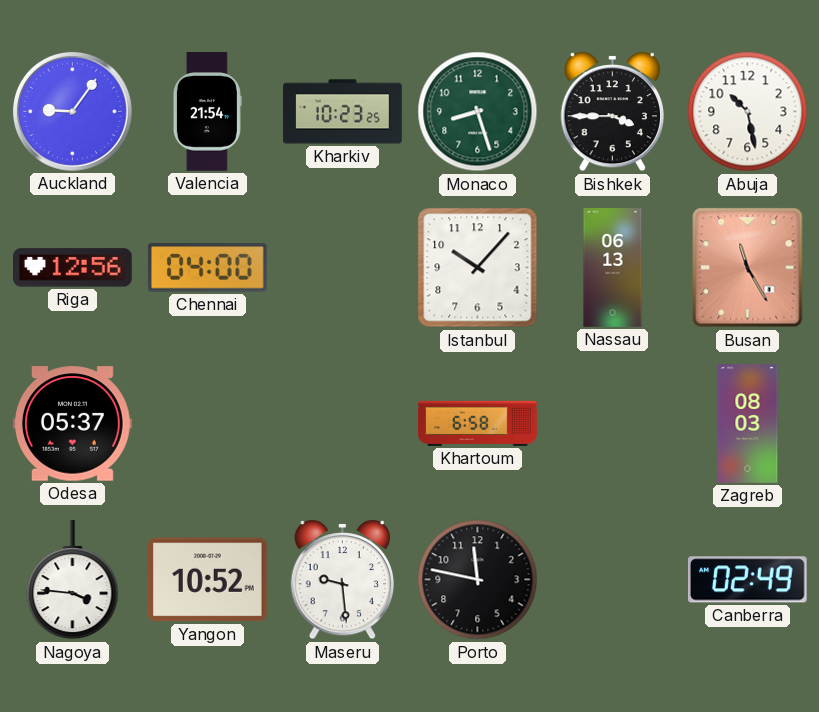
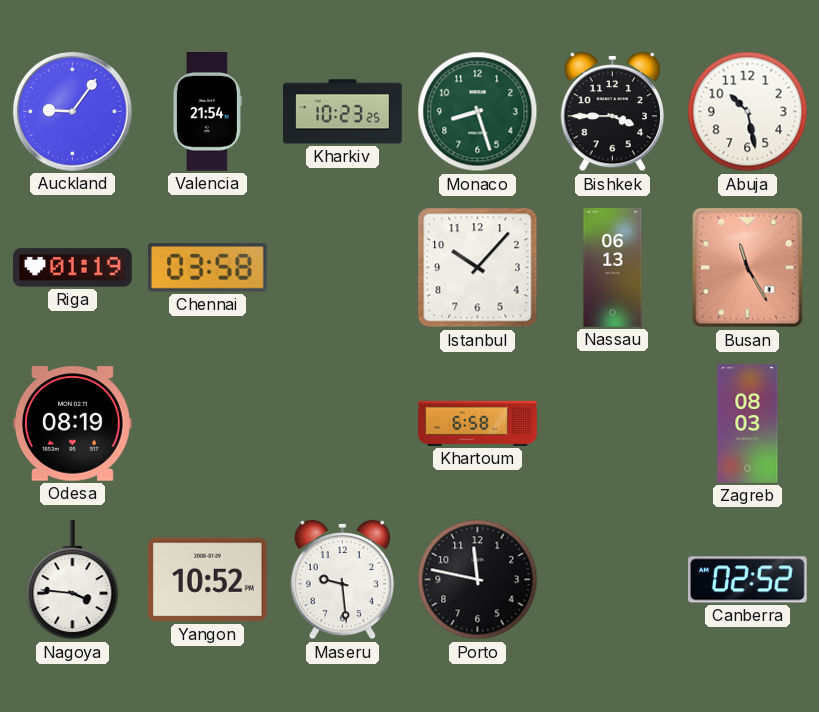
Riga: 12:56 -> 01:19
Chennai: 04:00 -> 03:58
Odesa: 05:37 -> 08:19
Canberra: 02:49 -> 02:52
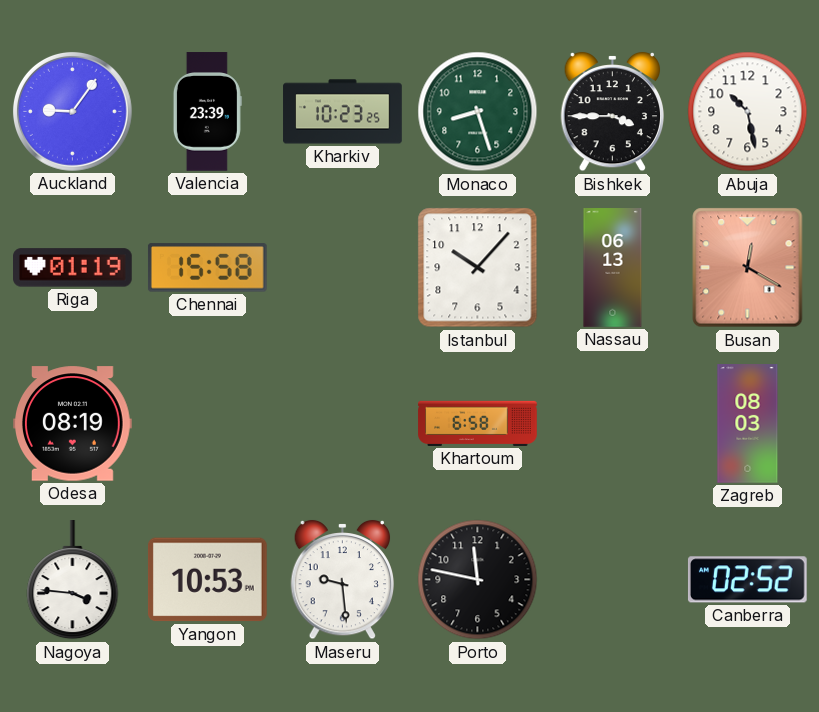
Valencia: 21:54 -> 23:39
Chennai: 03:58 -> 15:58
Busan: 11:25 -> 12:20
Yangon: 10:52 -> 10:53
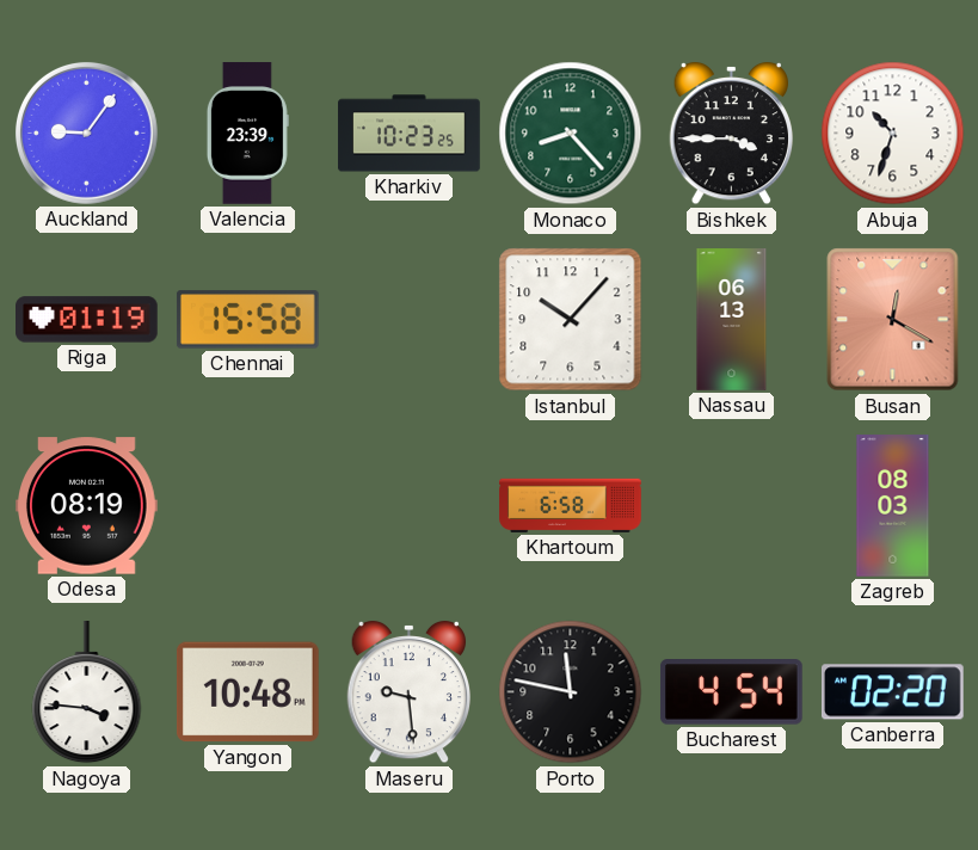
Monaco: 8:27 -> 8:23
Abuja: 10:28 -> 10:33
Yangon: 10:53 -> 10:48
Bucharest: none -> 4:54
Canberra: 02:52 -> 02:20
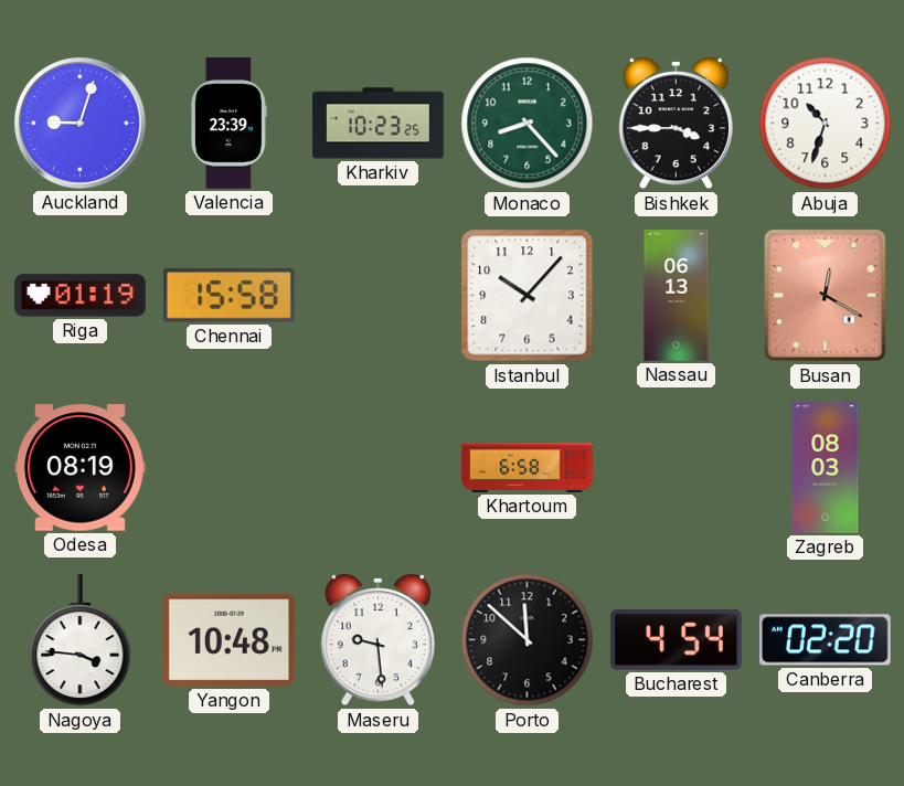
Auckland: 9:06 -> 9:03
Porto: 11:47 -> 11:52
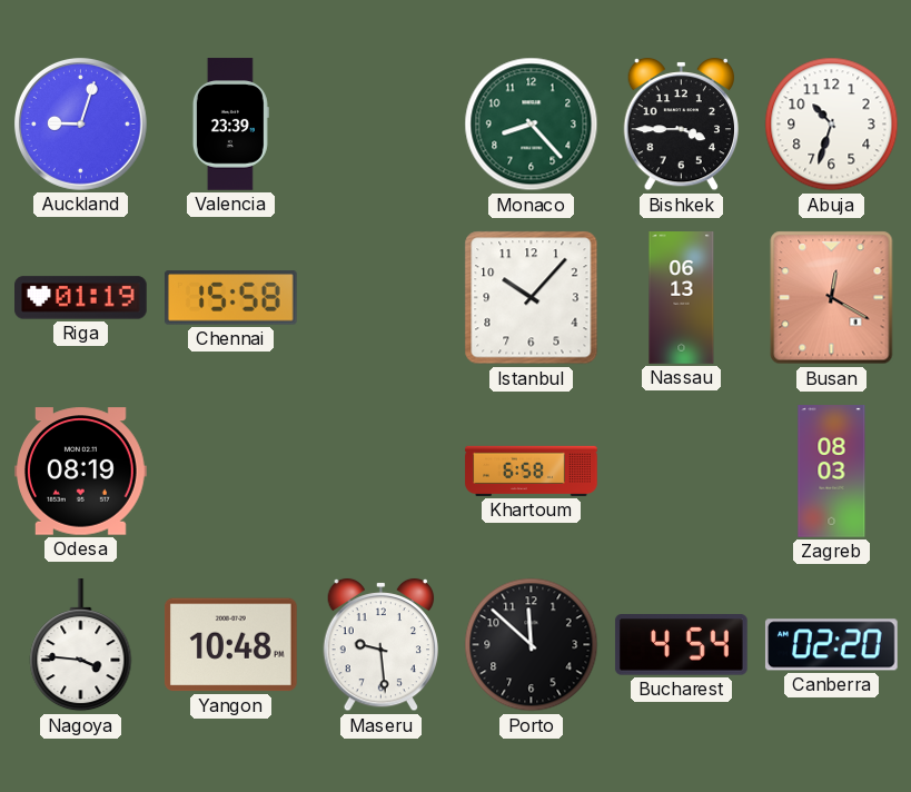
Kharkiv: 10:23 -> none
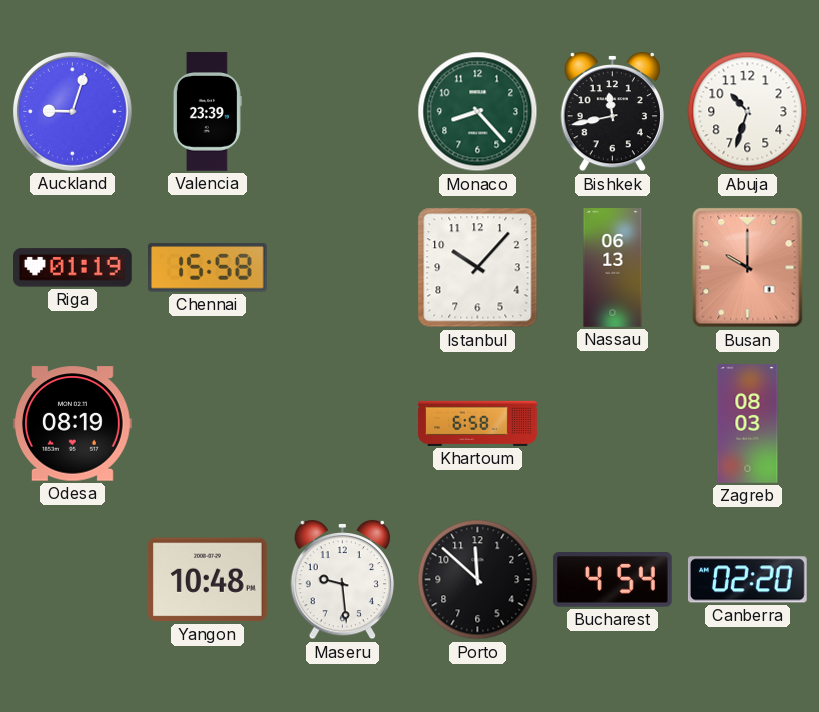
Bishkek: 3:45 -> 11:43
Busan: 12:20 -> 10:00
Nagoya: 3:46 -> none
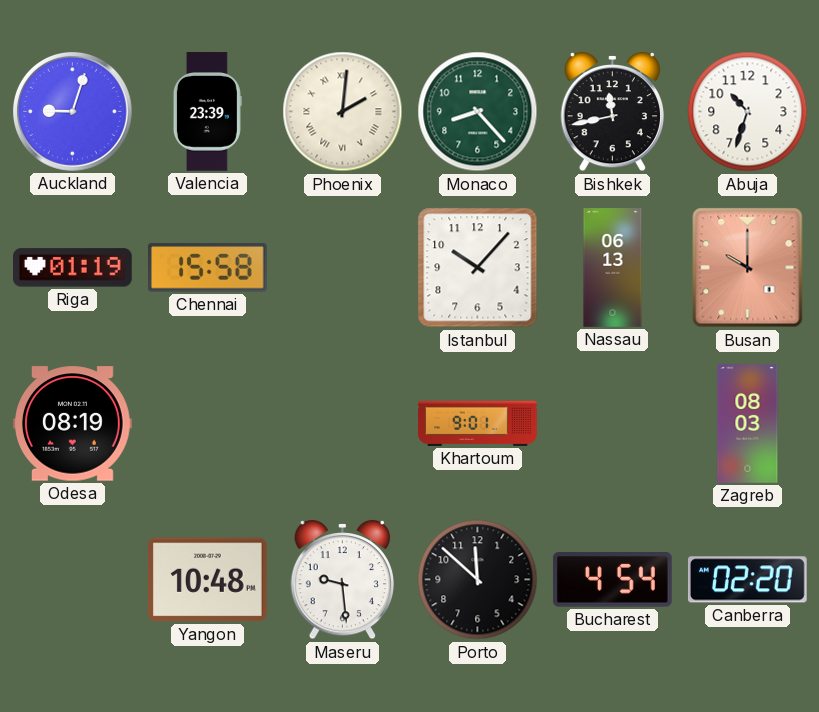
Phoenix: none -> 2:01
Khartoum: 6:58 -> 9:01
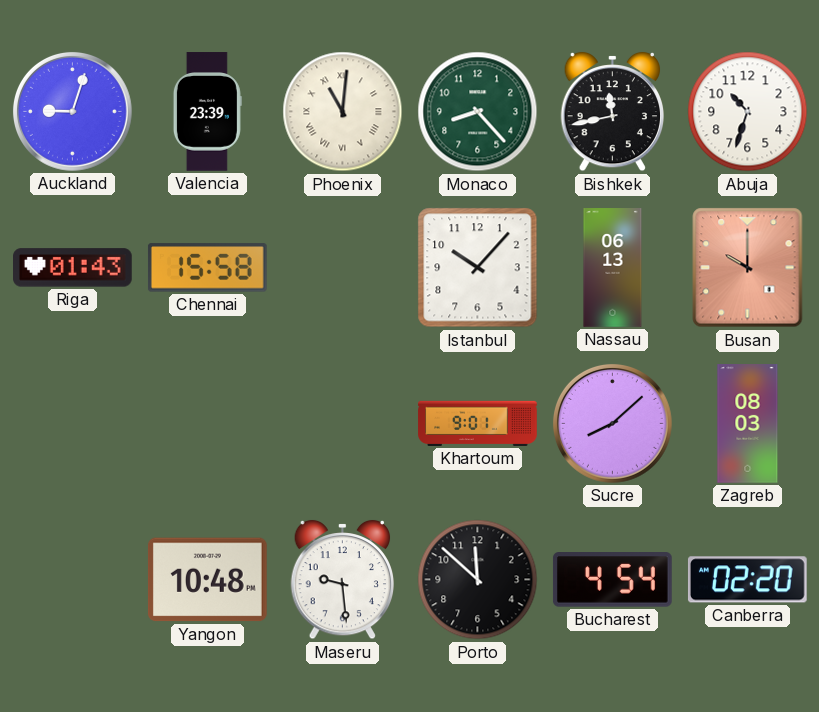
Phoenix: 2:01 -> 11:01
Riga: 01:19 -> 01:43
Odesa: 08:19 -> none
Sucre: none -> 8:08
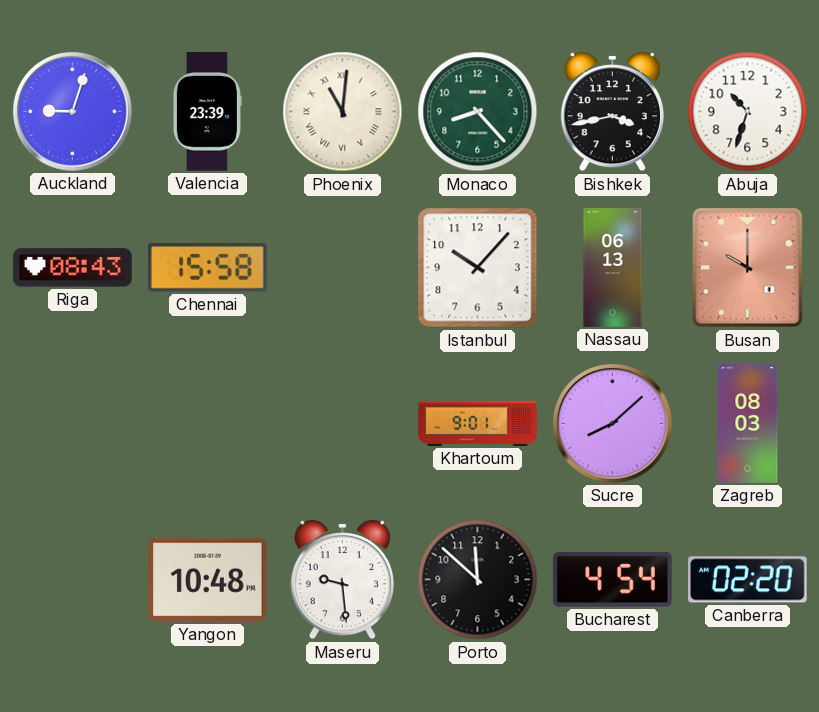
Bishkek: 11:43 -> 3:43
Riga: 01:43 -> 08:43
